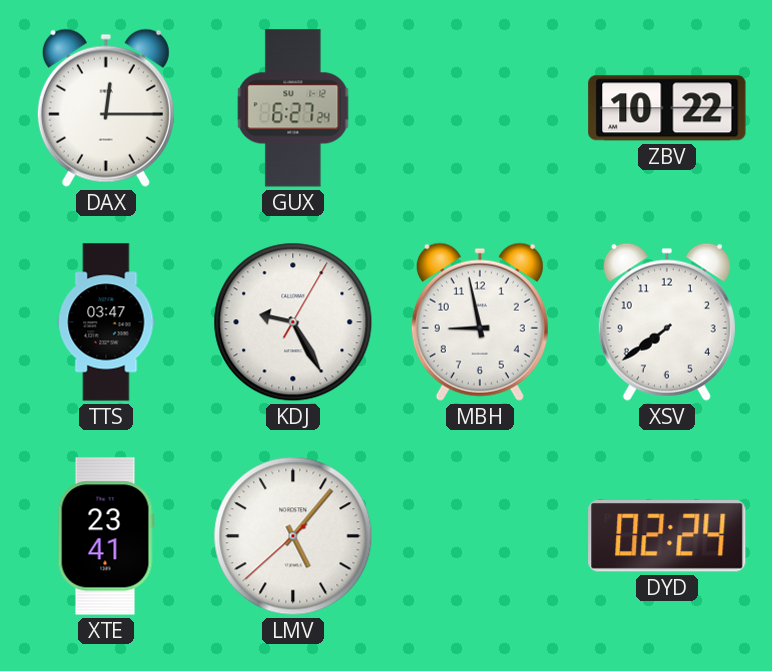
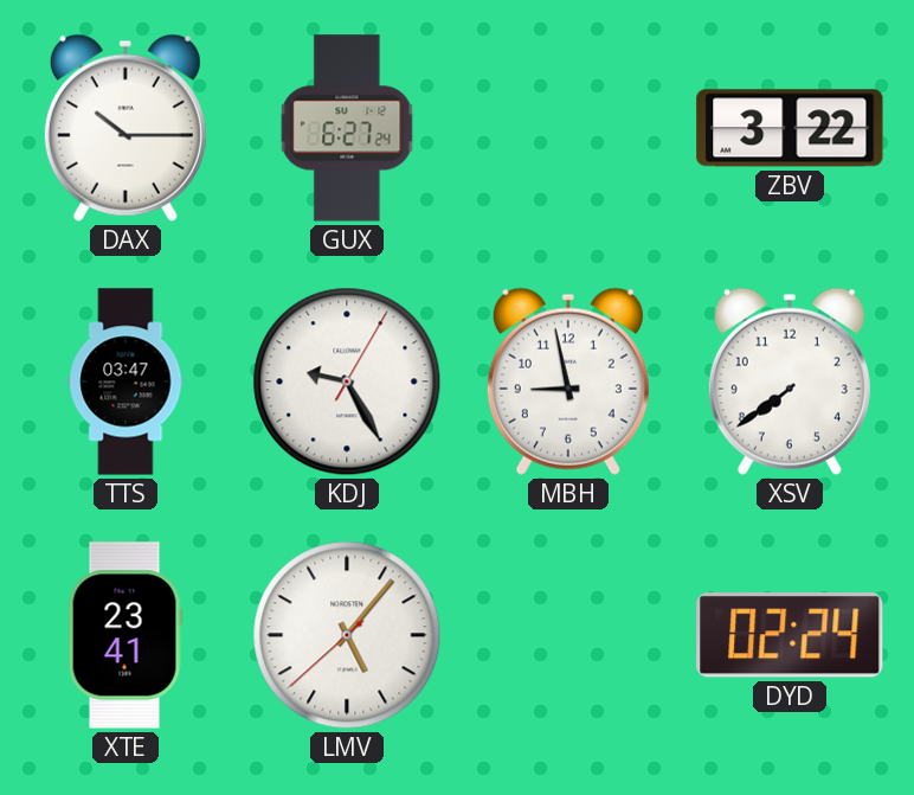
DAX: 12:15 -> 10:15
ZBV: 10:22 -> 3:22
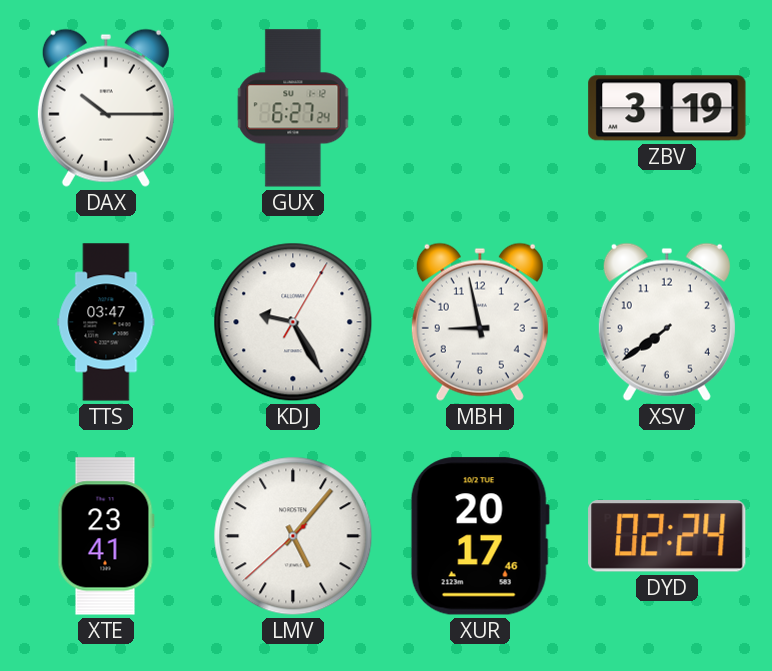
ZBV: 3:22 -> 3:19
XUR: none -> 20:17
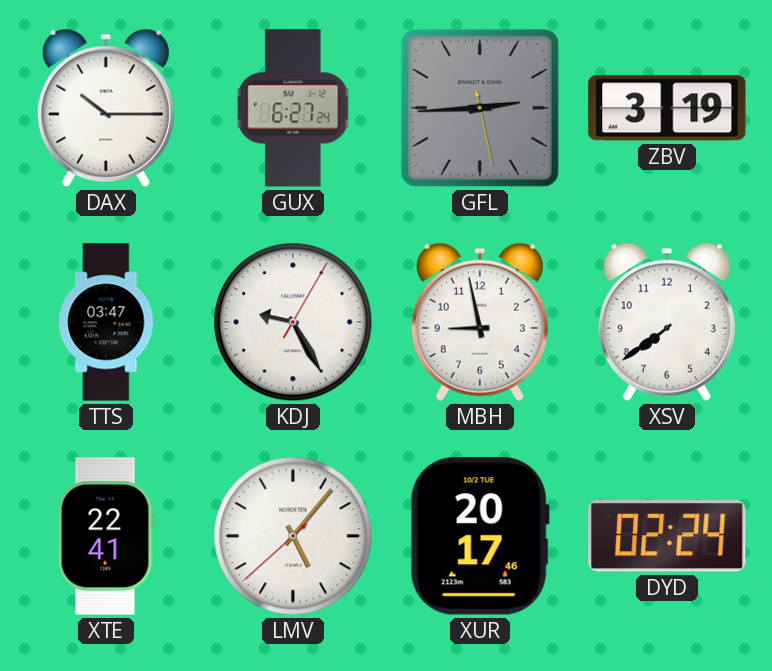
GFL: none -> 2:44
XTE: 23:41 -> 22:41
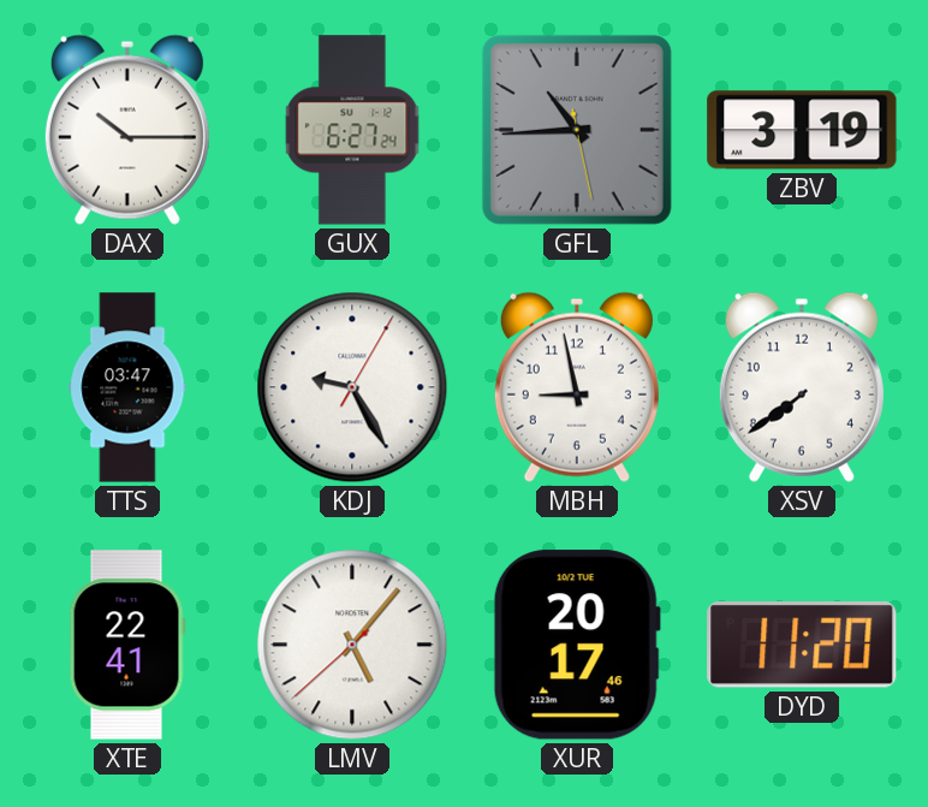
GFL: 2:44 -> 10:44
DYD: 02:24 -> 11:20
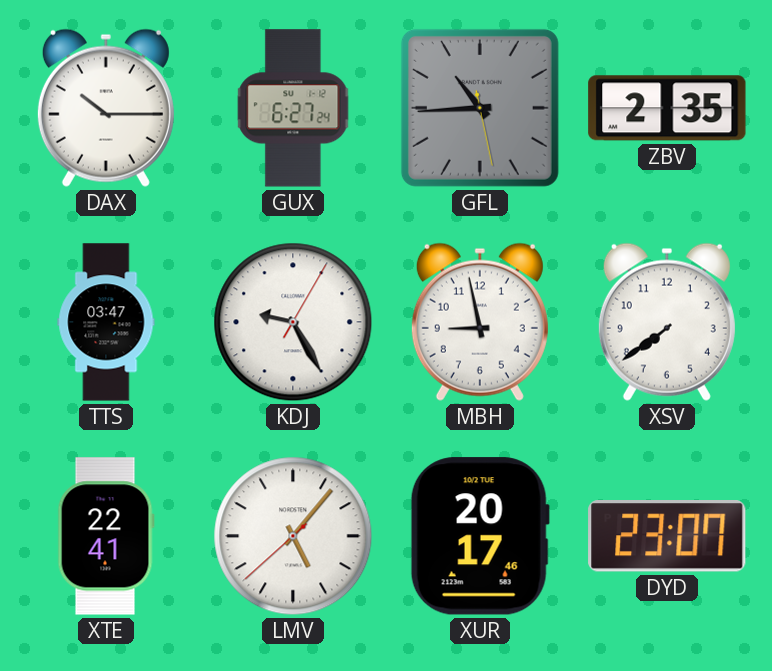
ZBV: 3:19 -> 2:35
DYD: 11:20 -> 23:07
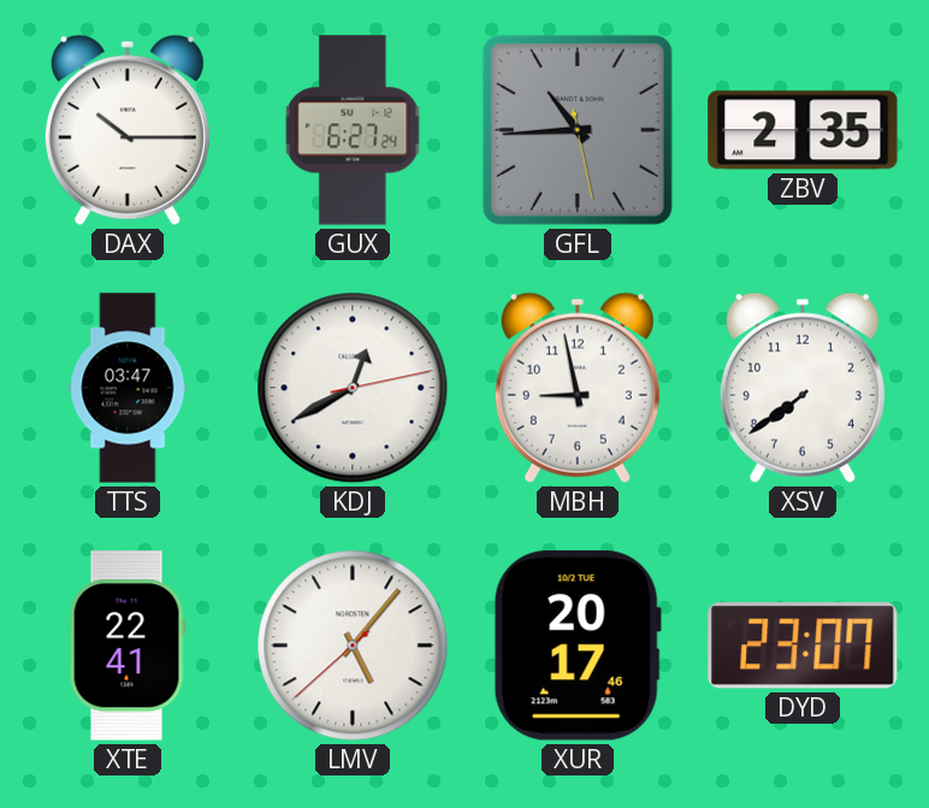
KDJ: 9:25 -> 12:40
